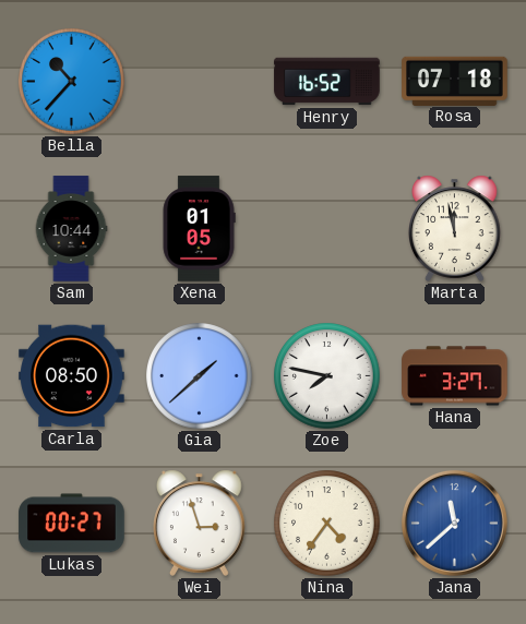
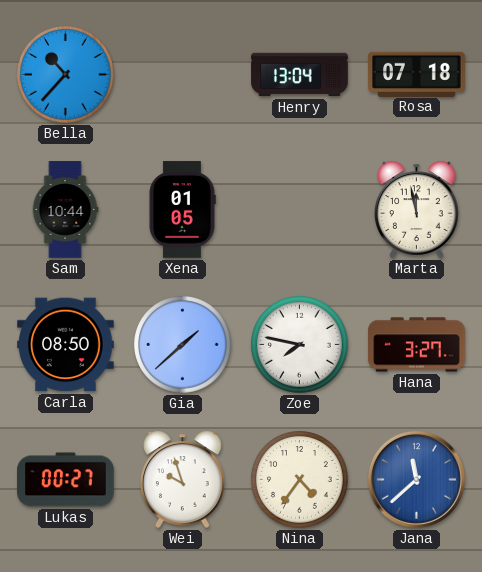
Henry: 16:52 -> 13:04
Wei: 2:57 -> 9:57
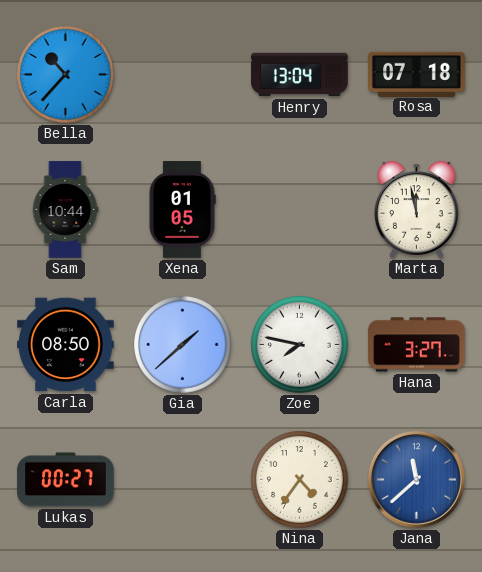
Wei: 9:57 -> none
